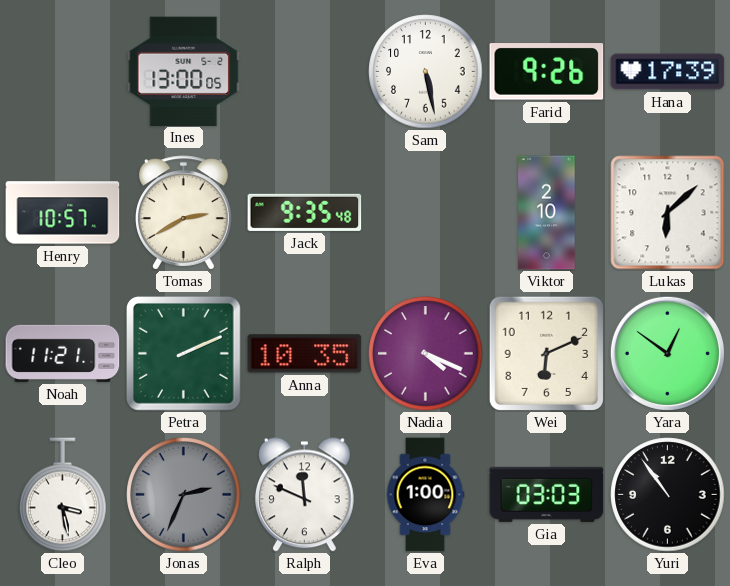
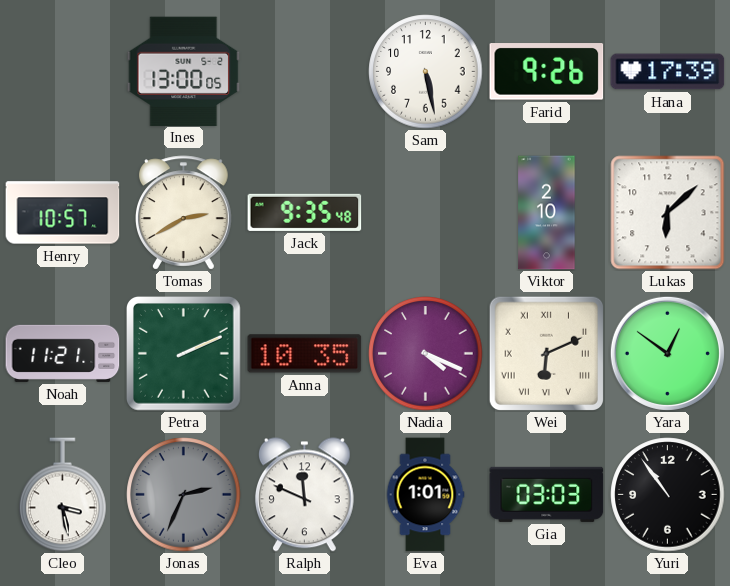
Wei numerals: Arabic -> Roman
Eva: 1:00 -> 1:01
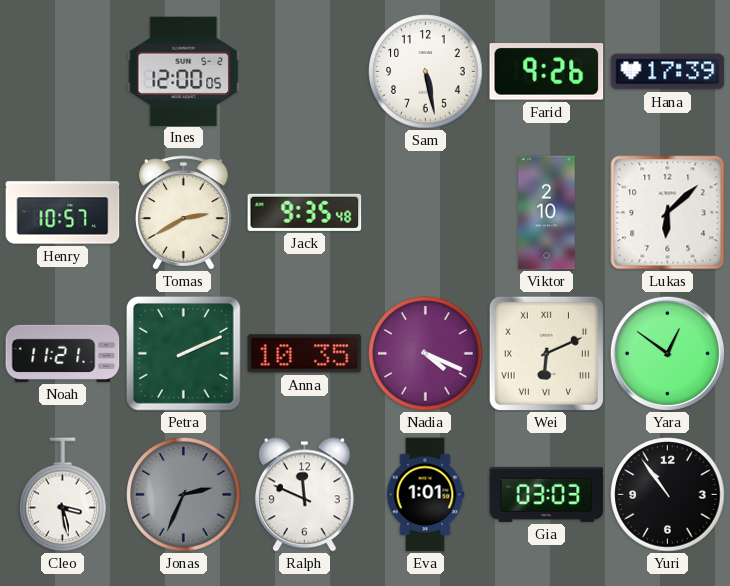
Ines: 13:00 -> 12:00
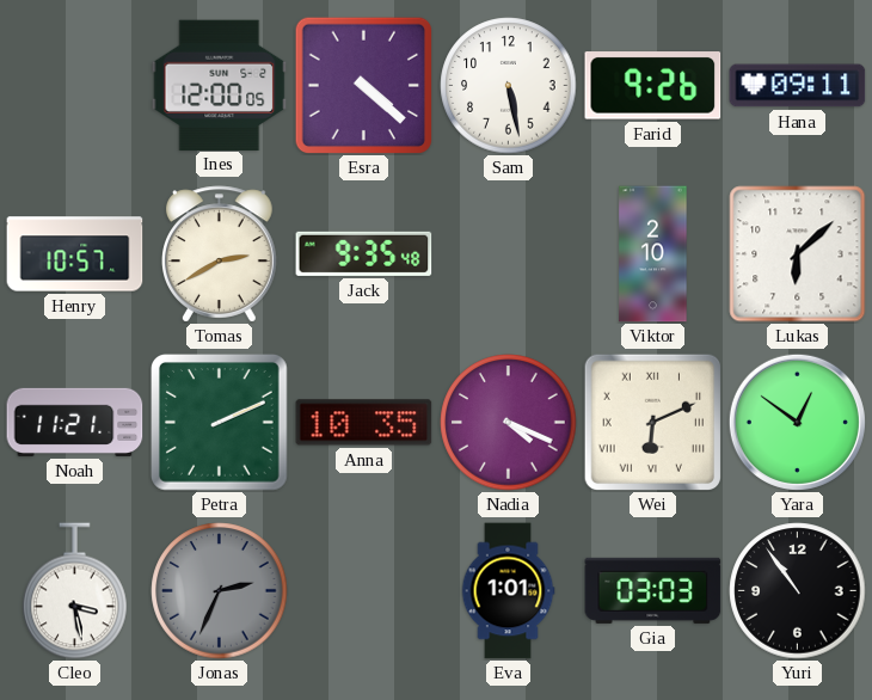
Esra: none -> 4:22
Hana: 17:39 -> 09:11
Ralph: 11:49 -> none
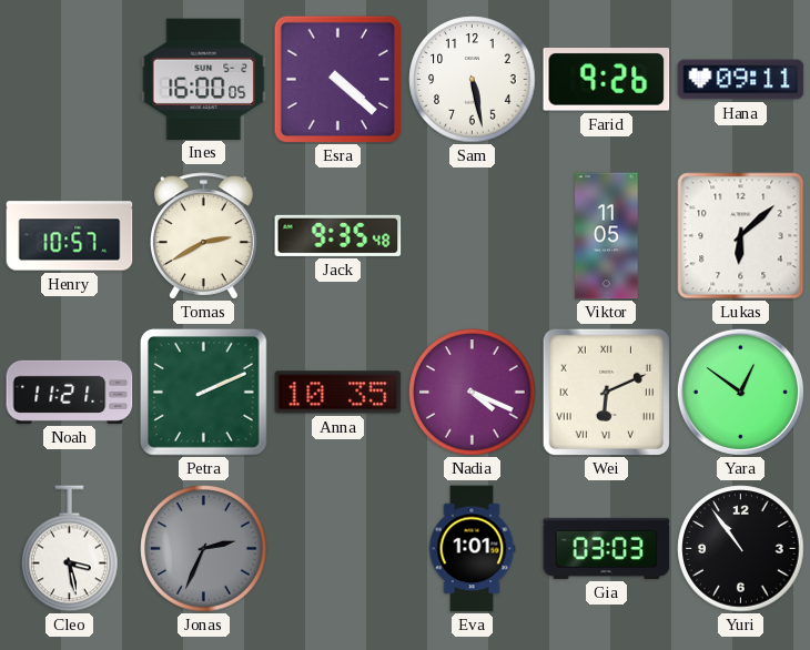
Ines: 12:00 -> 16:00
Viktor: 2:10 -> 11:05
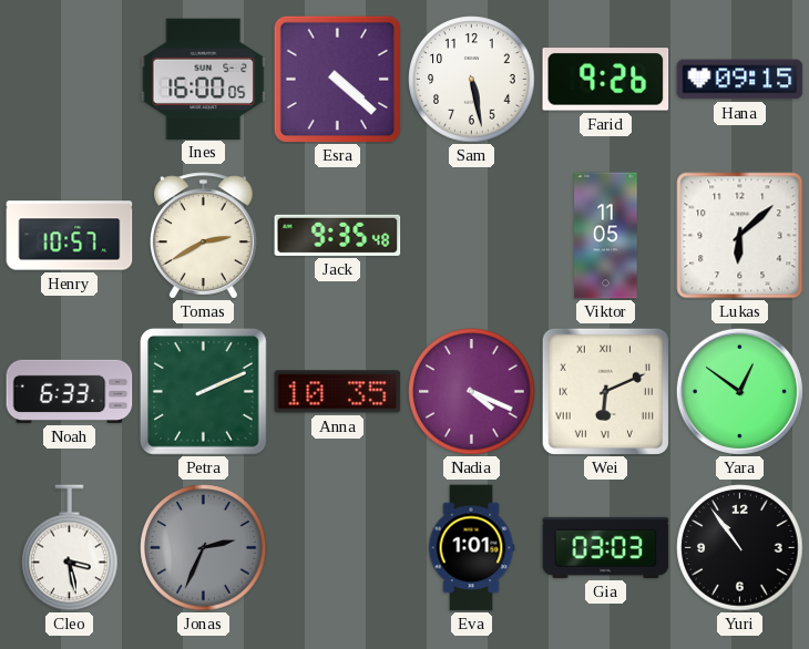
Hana: 09:11 -> 09:15
Noah: 11:21 -> 6:33
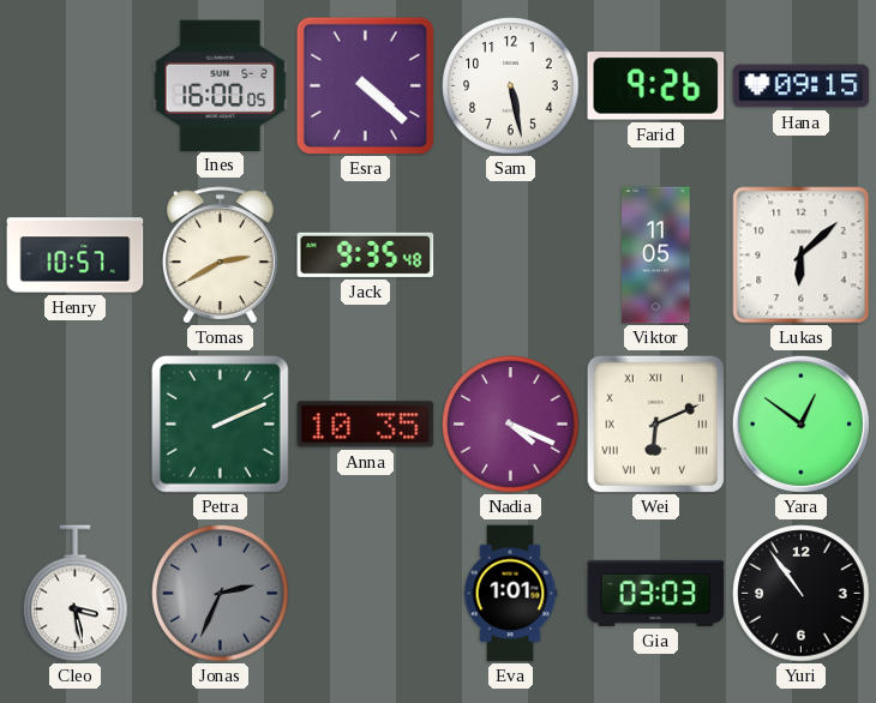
Noah: 6:33 -> none
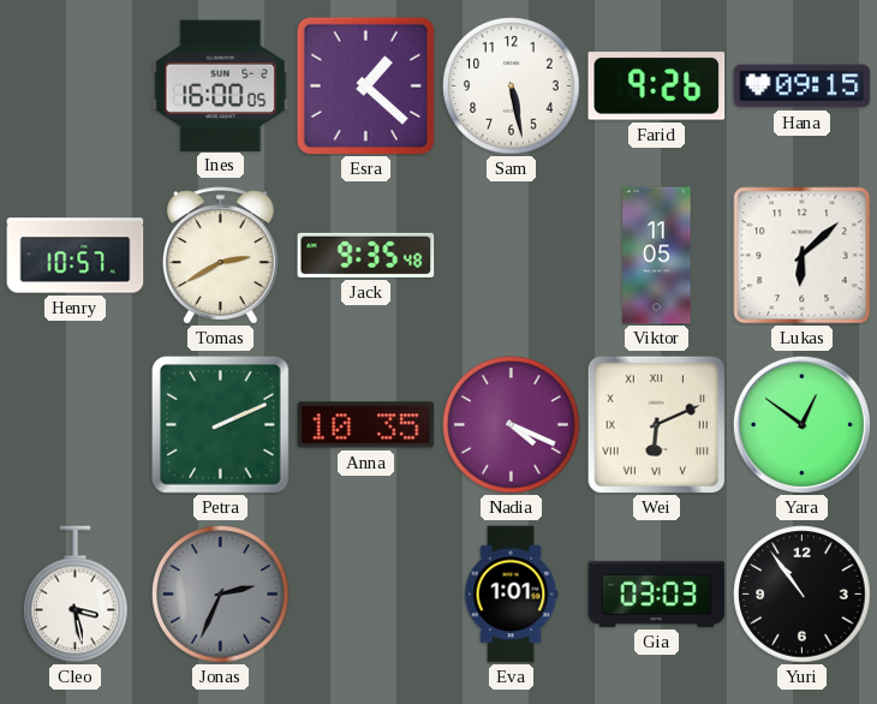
Esra: 4:22 -> 1:22
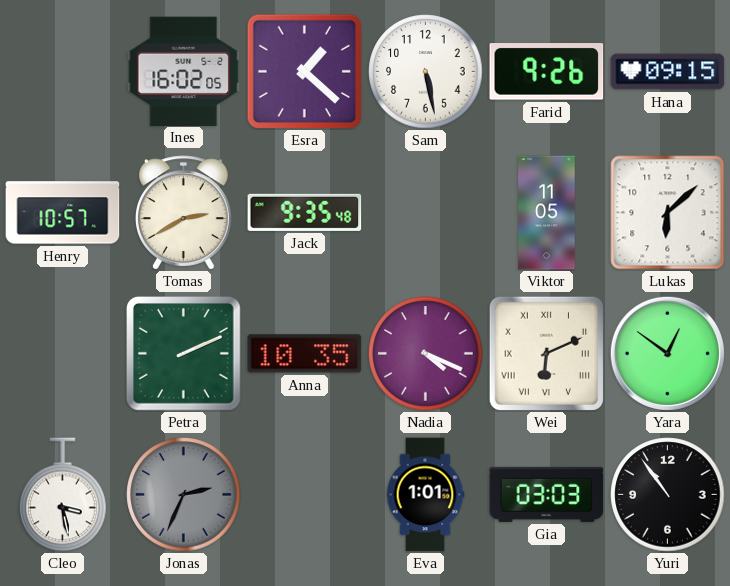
Ines: 16:00 -> 16:02
